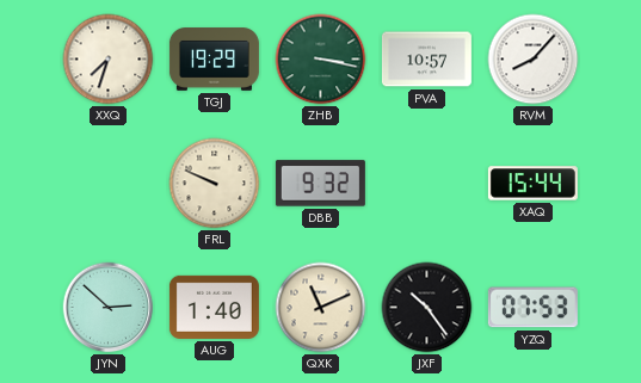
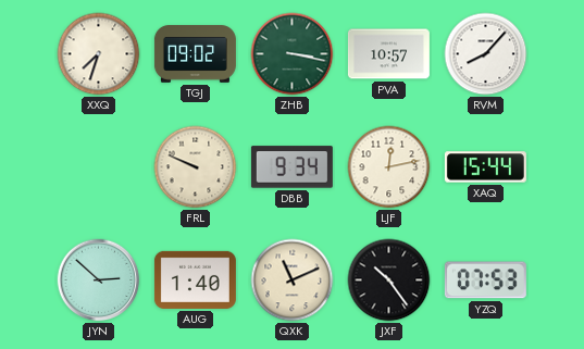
TGJ: 19:29 -> 09:02
DBB: 9:32 -> 9:34
LJF: none -> 12:13
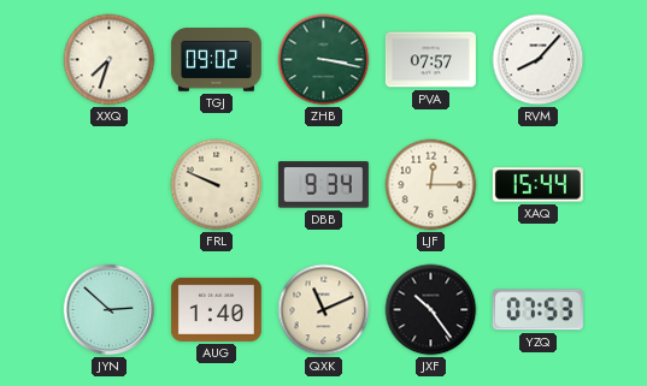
PVA: 10:57 -> 07:57
LJF: 12:13 -> 12:15
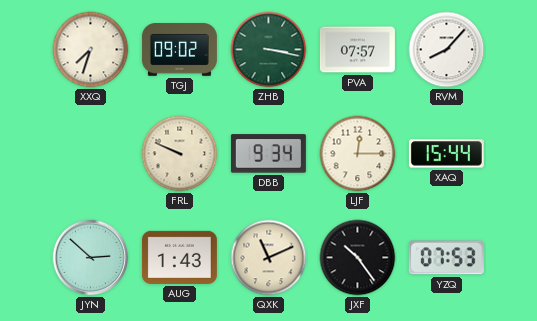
AUG: 1:40 -> 1:43
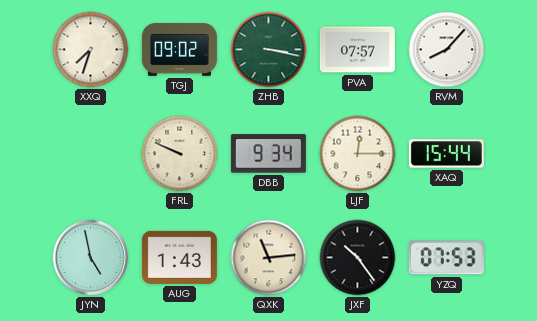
JYN: 2:52 -> 4:58
QXK: 11:11 -> 11:14
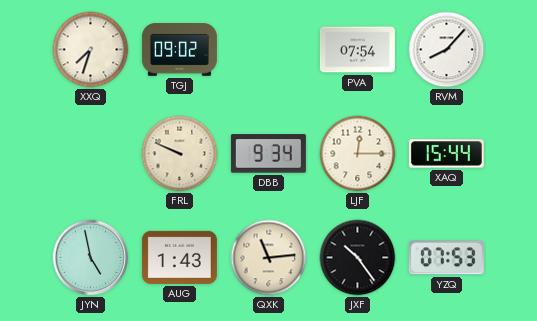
ZHB: 3:17 -> none
PVA: 07:57 -> 07:54
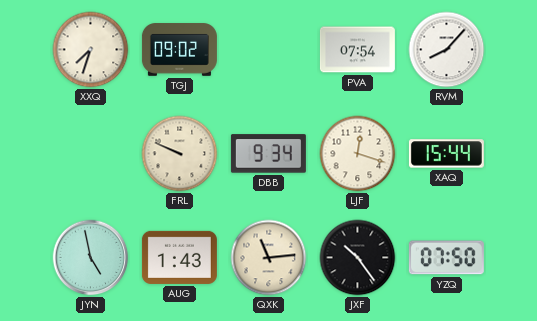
LJF: 12:15 -> 12:18
YZQ: 07:53 -> 07:50
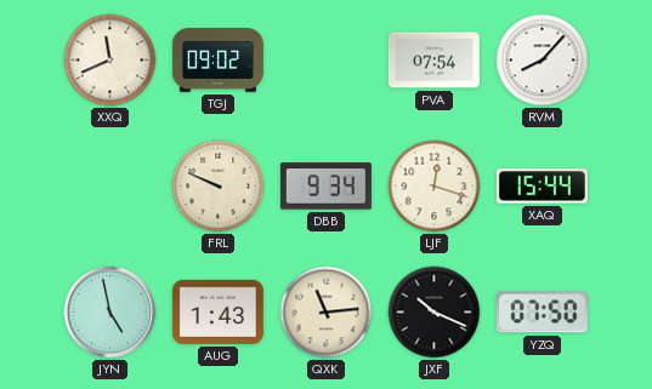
XXQ: 7:33 -> 11:41
JXF: 10:24 -> 10:19
